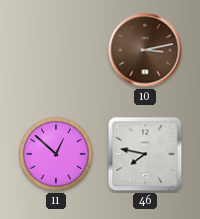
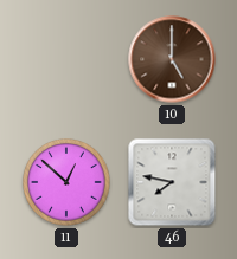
10: 3:13 -> 5:00
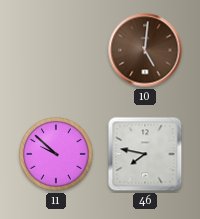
10: 5:00 -> 5:01
11: 12:52 -> 9:52
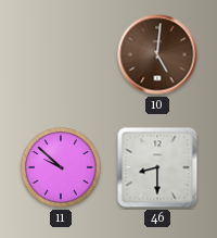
46: 7:47 -> 8:30
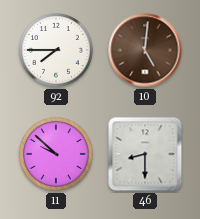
92: none -> 7:45
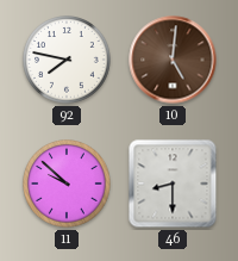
92: 7:45 -> 7:47
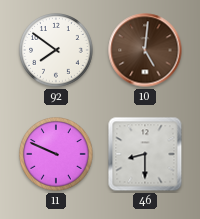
92: 7:47 -> 7:51
11: 9:52 -> 9:49
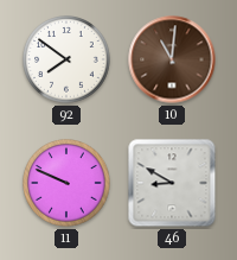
10: 5:01 -> 11:01
46: 8:30 -> 8:50
